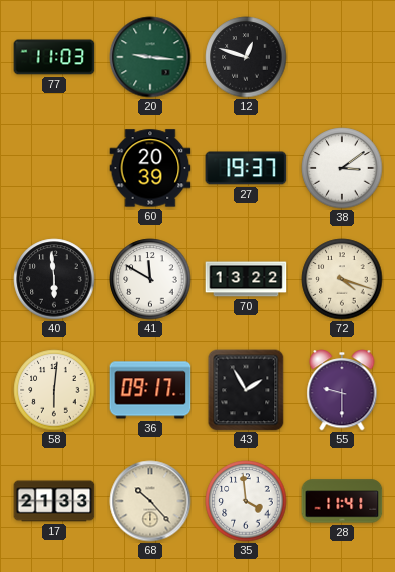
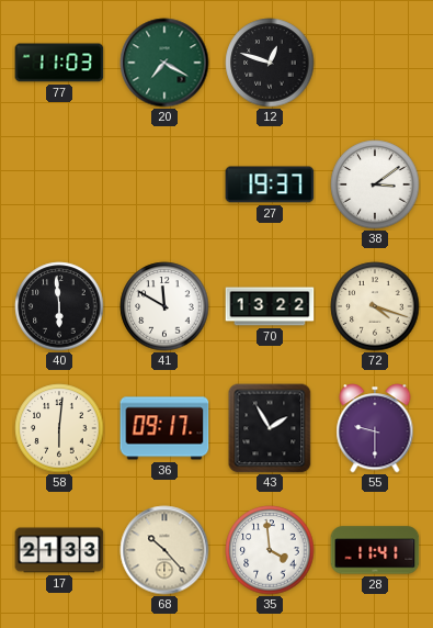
20: 9:16 -> 7:20
60: 20:39 -> none
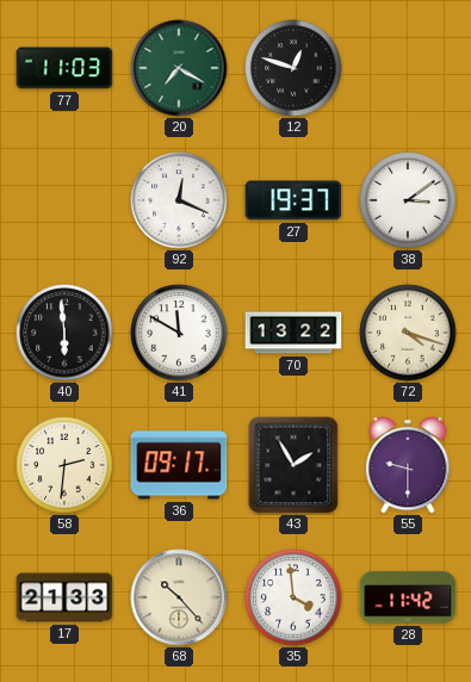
92: none -> 12:19
58: 6:01 -> 2:31
28: 11:41 -> 11:42
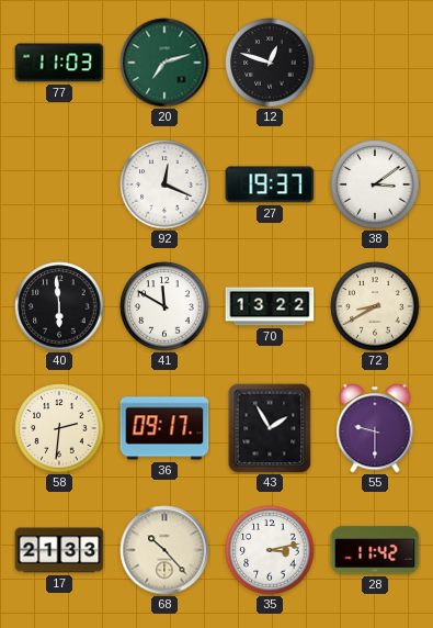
20: 7:20 -> 7:12
72: 4:18 -> 8:40
35: 3:59 -> 3:13
